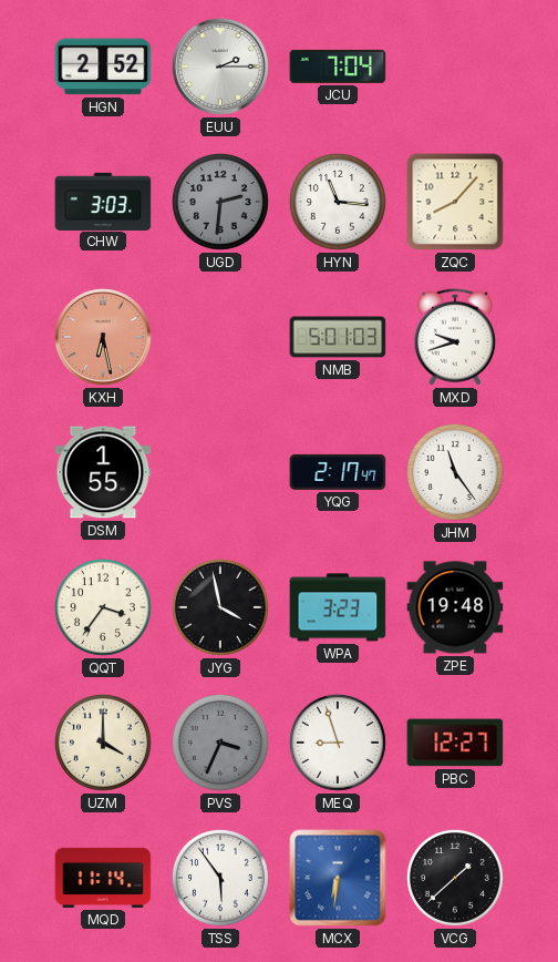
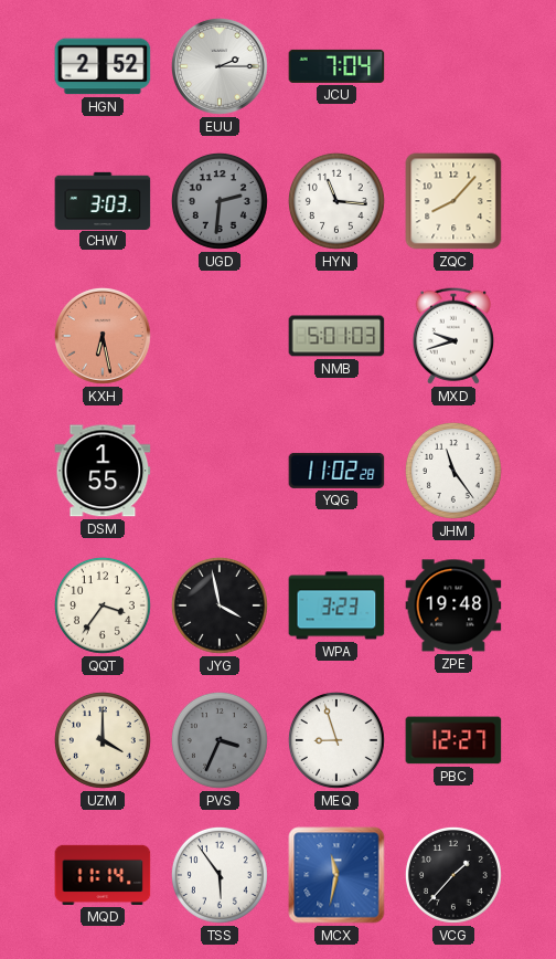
YQG: 2:17 -> 11:02
MCX: 6:31 -> 11:32
VCG: 1:38 -> 1:37
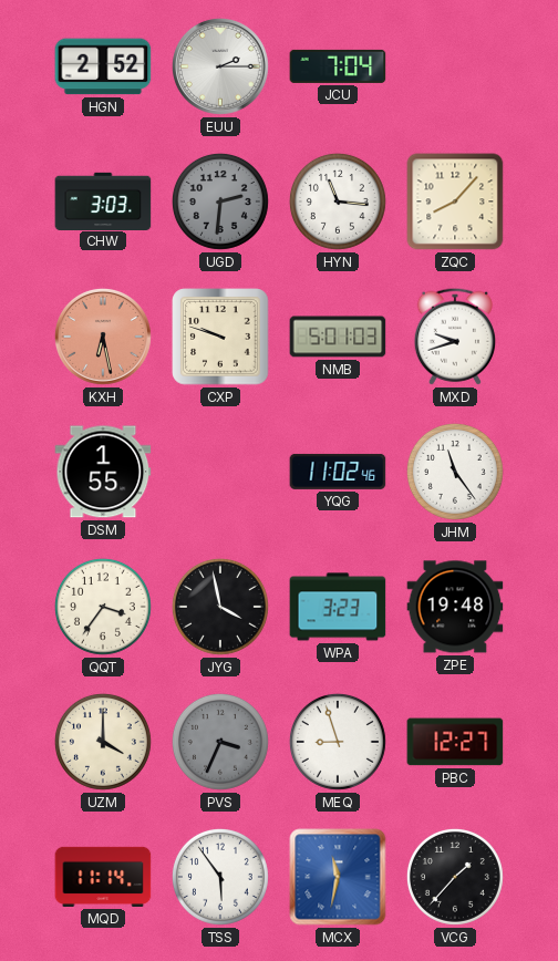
CXP: none -> 9:48
YQG: 11:02:28 -> 11:02:46
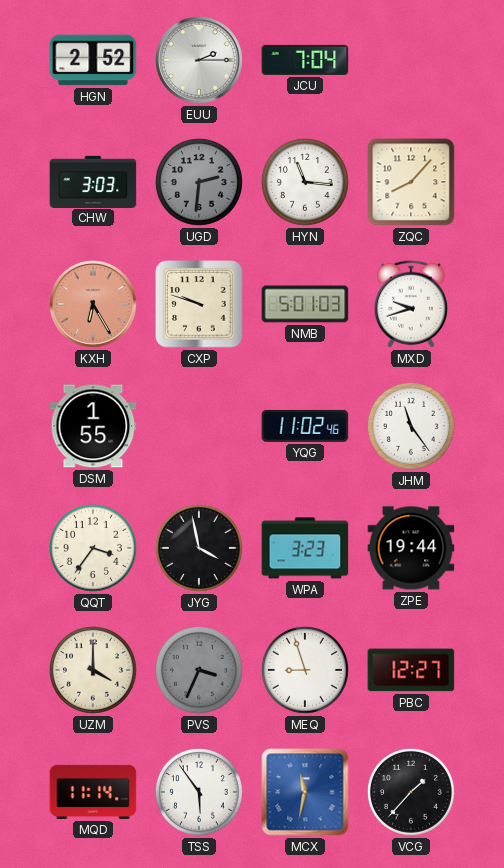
KXH: 6:28 -> 6:25
ZPE: 19:48 -> 19:44
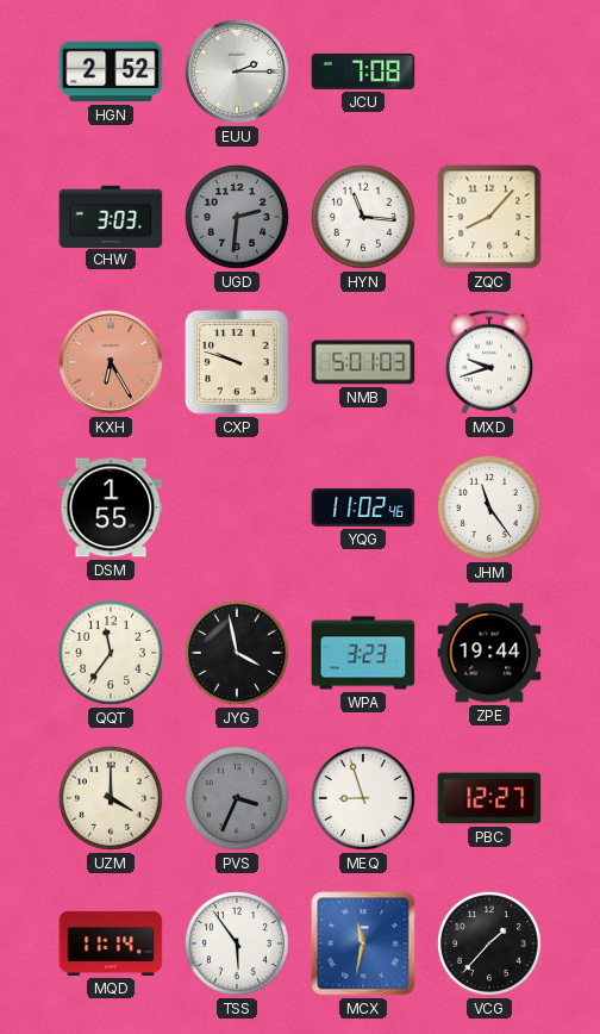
JCU: 7:04 -> 7:08
QQT: 3:36 -> 11:36
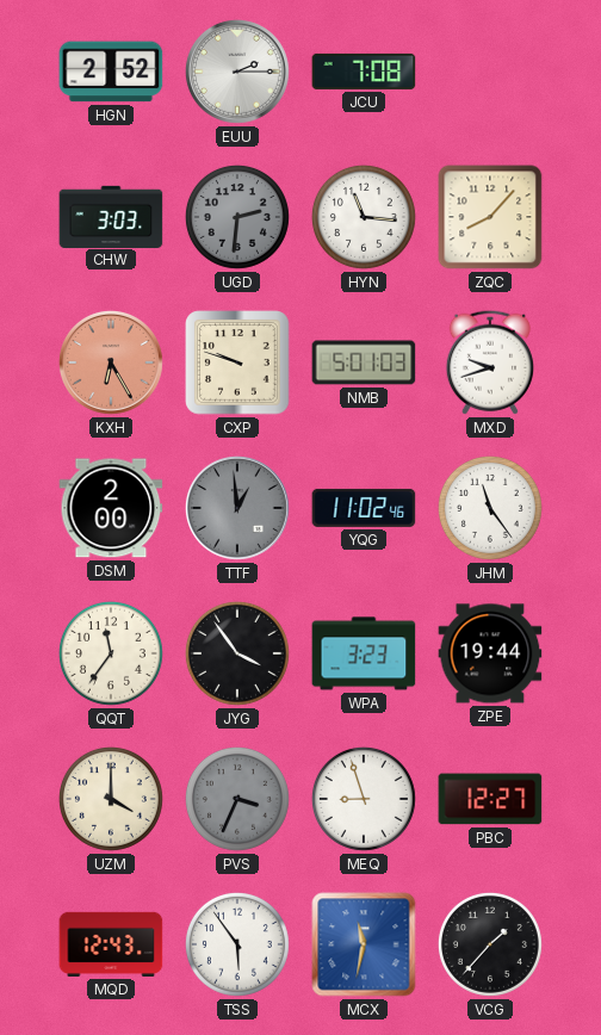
DSM: 1:55 -> 2:00
TTF: none -> 12:59
JYG: 3:58 -> 3:54
MQD: 11:14 -> 12:43
